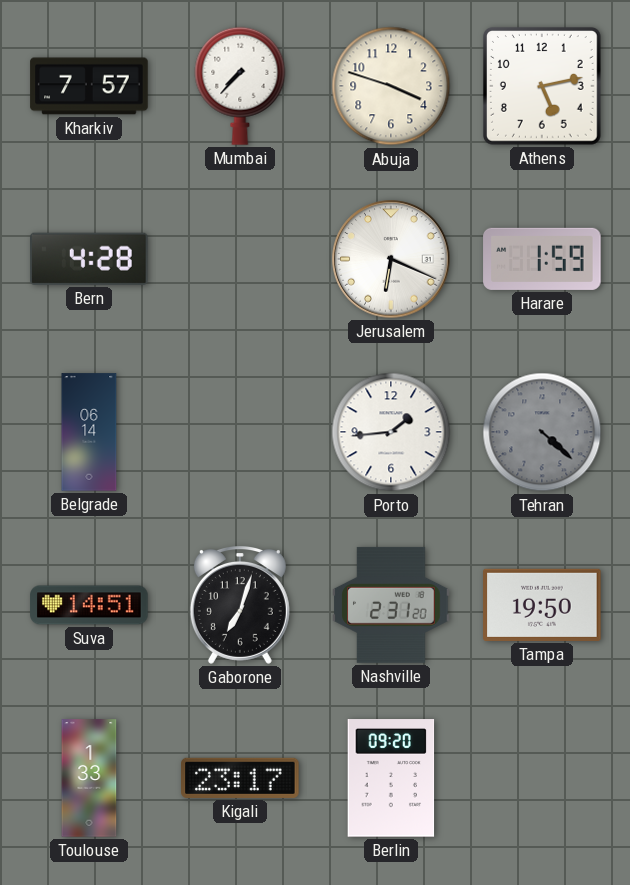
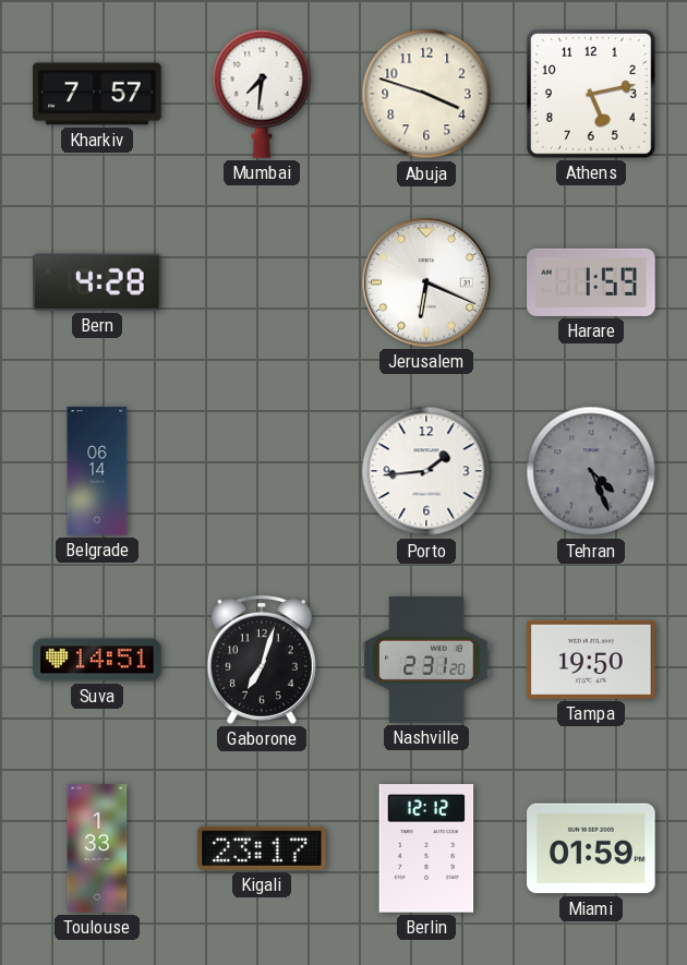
Mumbai: 7:37 -> 7:31
Tehran: 4:22 -> 4:26
Berlin: 09:20 -> 12:12
Miami: none -> 01:59
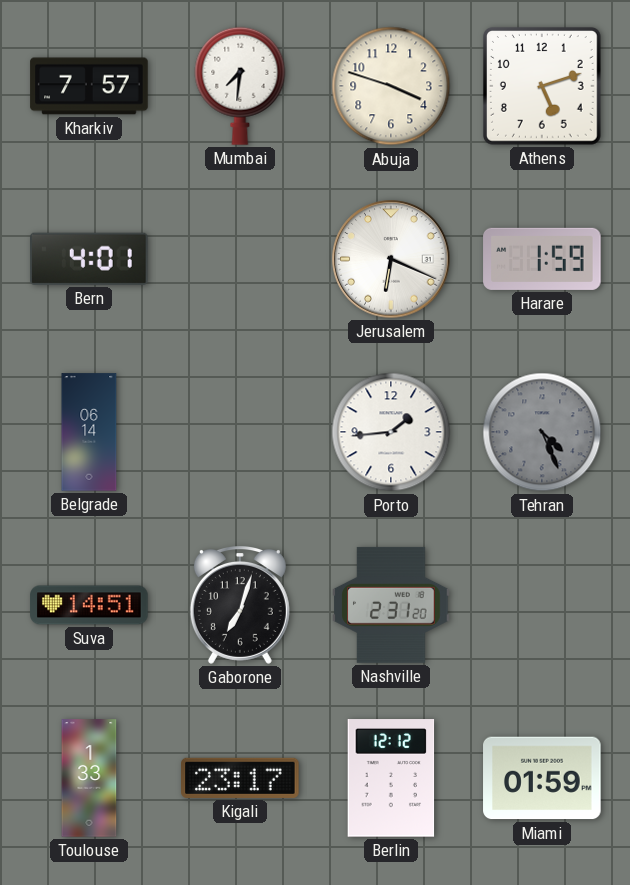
Athens: 5:13 -> 5:12
Bern: 4:28 -> 4:01
Tampa: 19:50 -> none
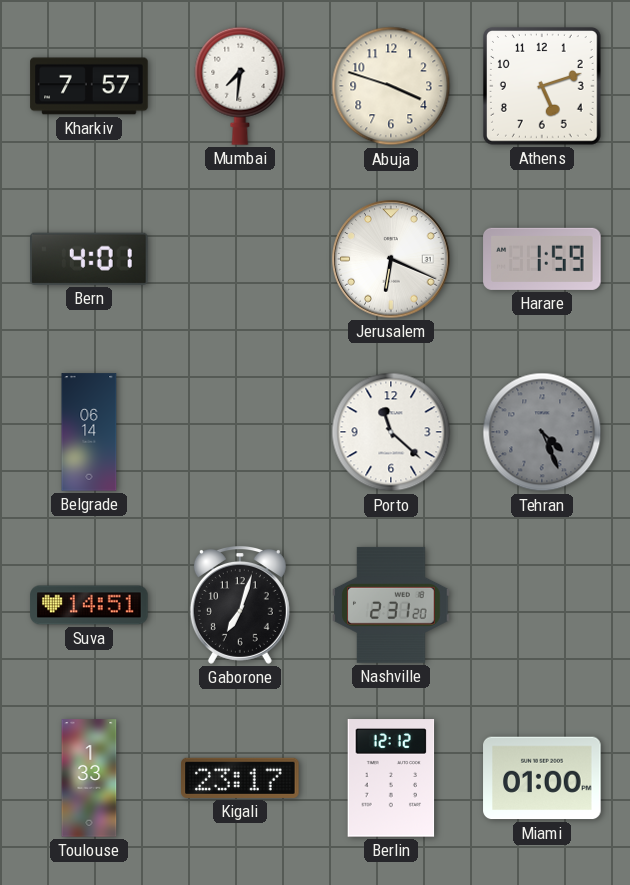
Porto: 1:44 -> 11:22
Miami: 01:59 -> 01:00
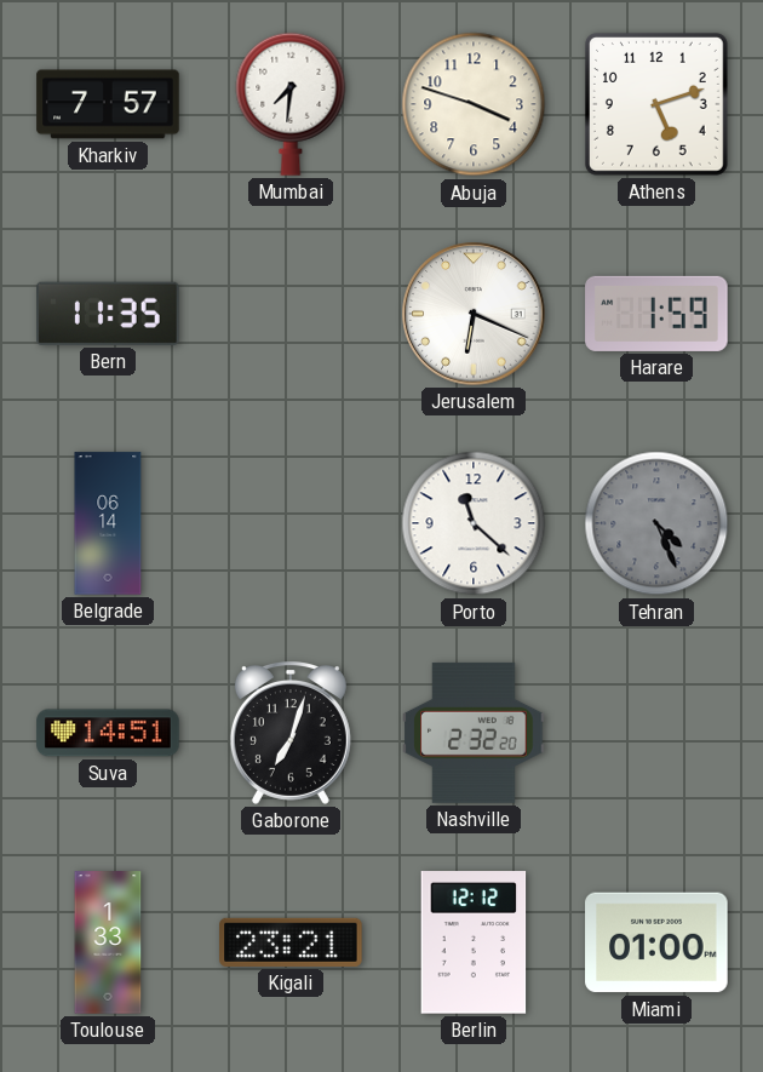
Bern: 4:01 -> 11:35
Nashville: 2:31 -> 2:32
Kigali: 23:17 -> 23:21
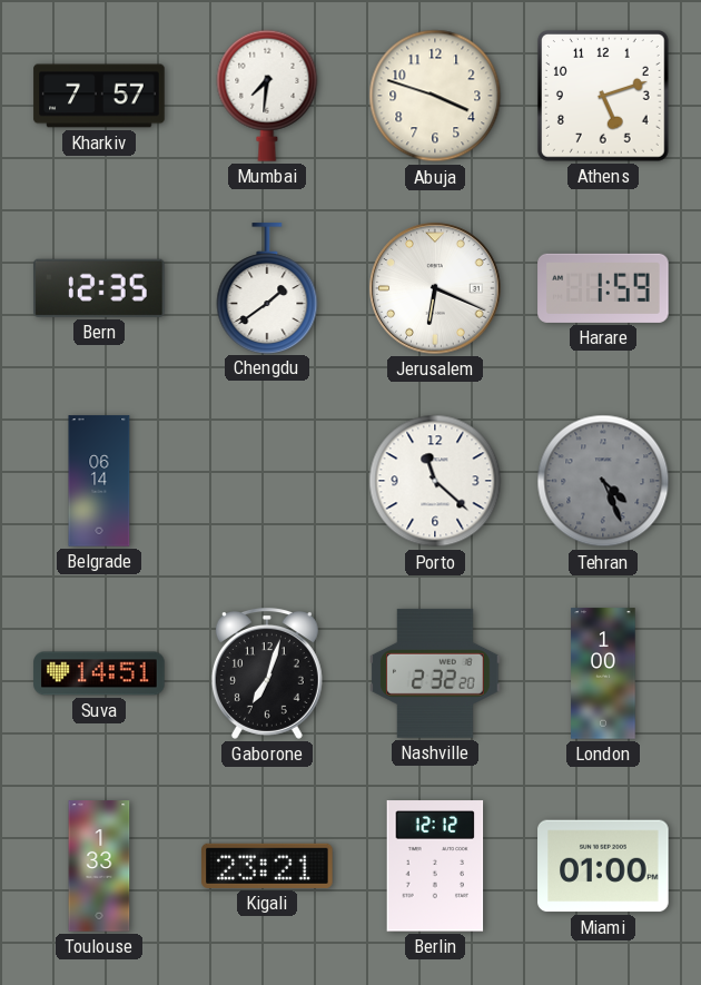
Bern: 11:35 -> 12:35
Chengdu: none -> 1:39
London: none -> 1:00
